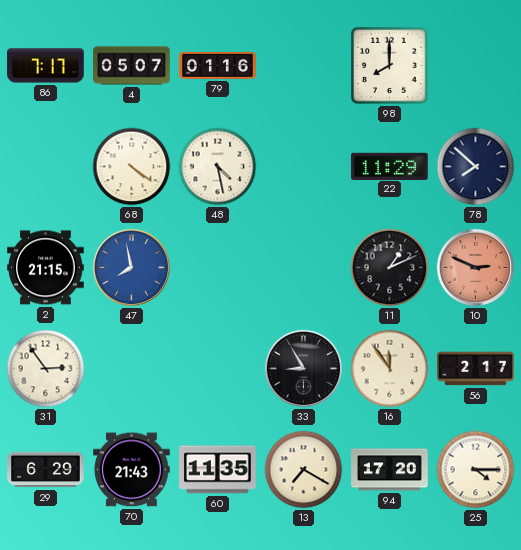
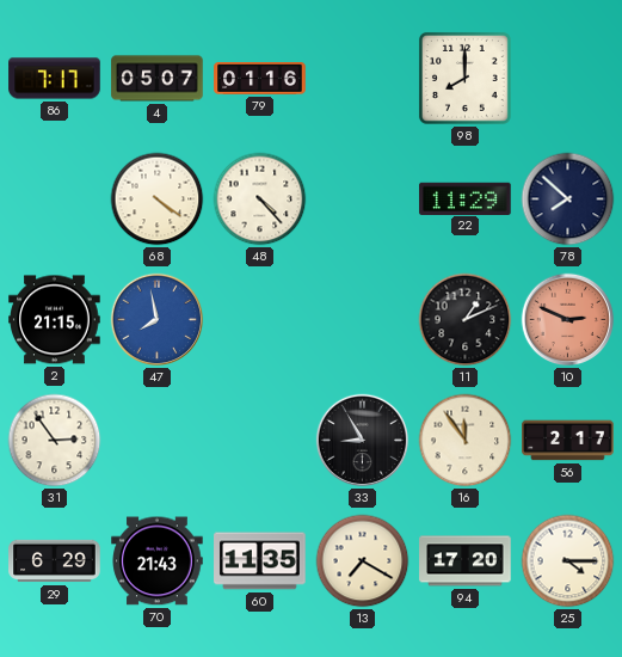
48: 4:28 -> 4:23
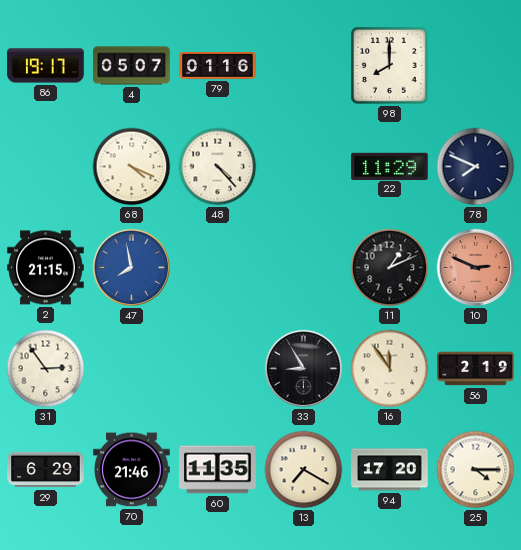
86: 7:17 -> 19:17
68: 4:21 -> 4:19
78: 7:52 -> 7:49
56: 2:17 -> 2:19
70: 21:43 -> 21:46
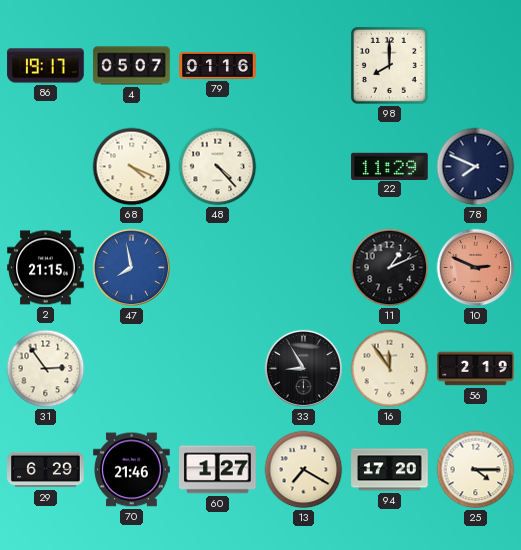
60: 11:35 -> 1:27
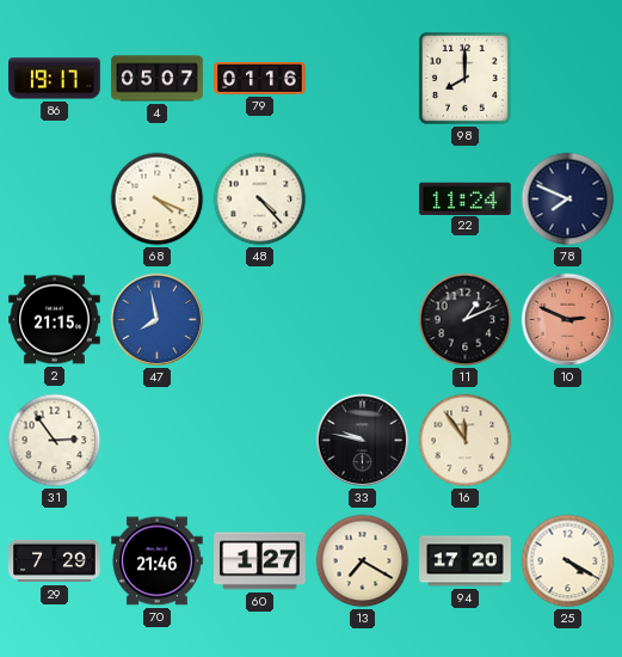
22: 11:29 -> 11:24
33: 8:55 -> 9:47
56: 2:19 -> none
29: 6:29 -> 7:29
25: 4:15 -> 4:20
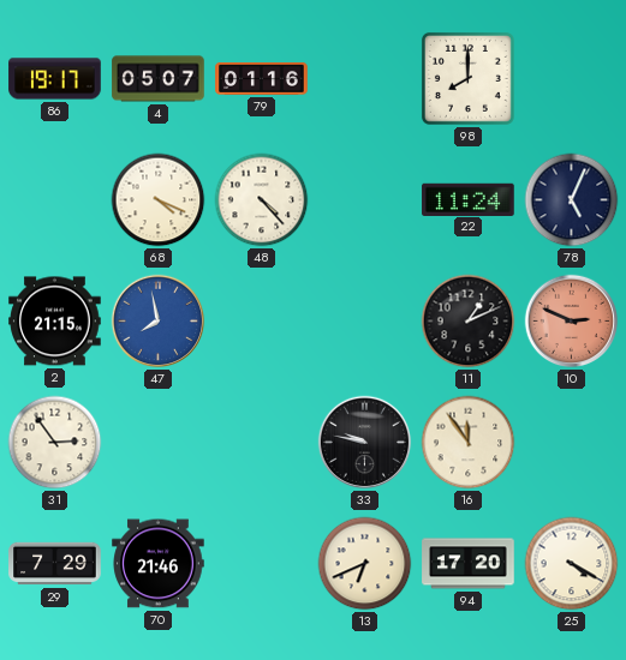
78: 7:49 -> 5:04
60: 1:27 -> none
13: 7:20 -> 6:41
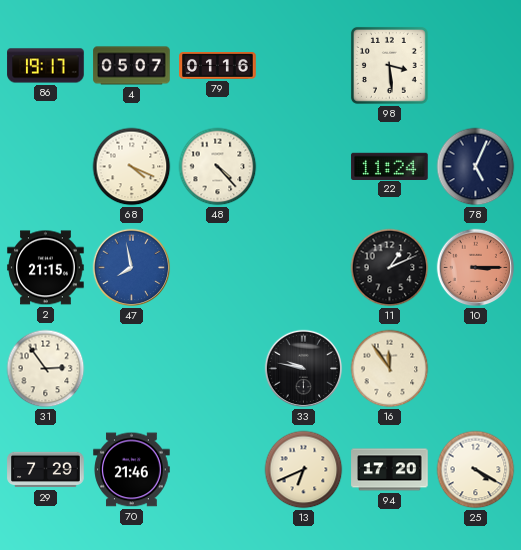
98: 8:00 -> 3:29
10: 2:49 -> 3:15
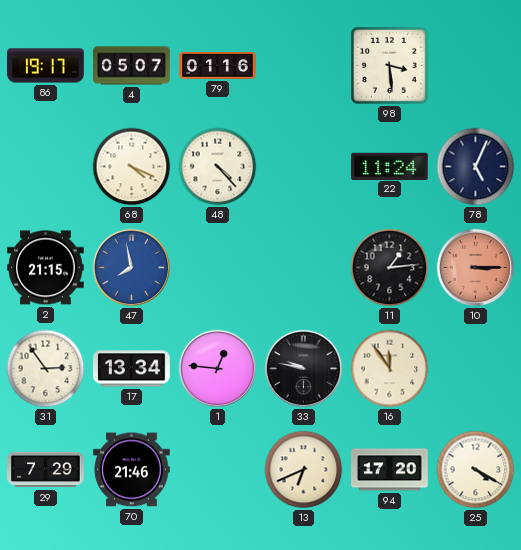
11: 1:11 -> 1:14
17: none -> 13:34
1: none -> 12:46
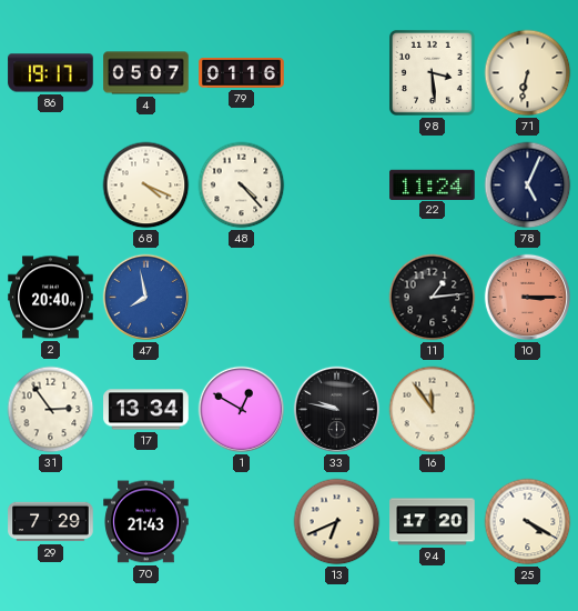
71: none -> 6:32
2: 21:15 -> 20:40
1: 12:46 -> 12:50
70: 21:46 -> 21:43
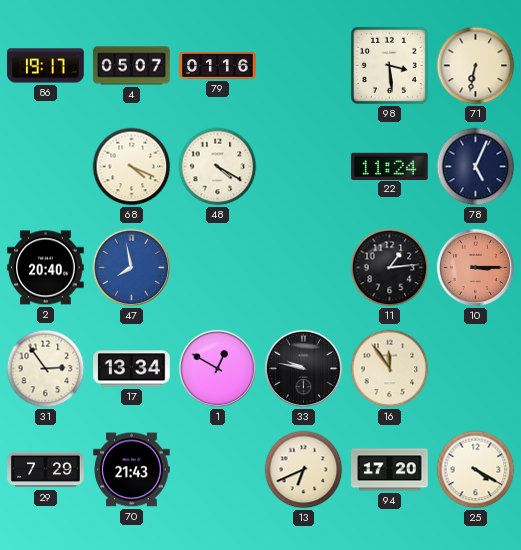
48: 4:23 -> 4:20
